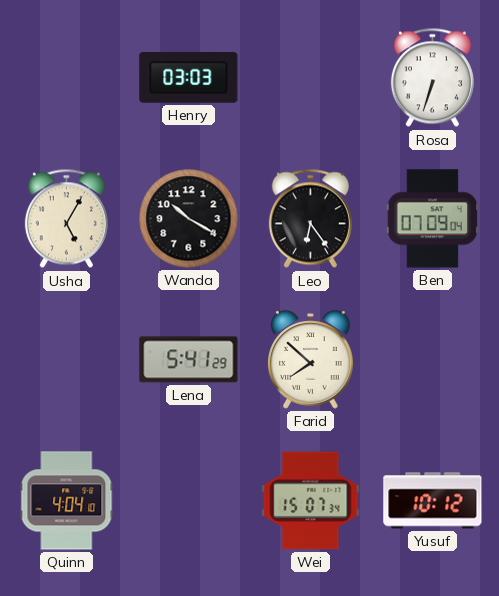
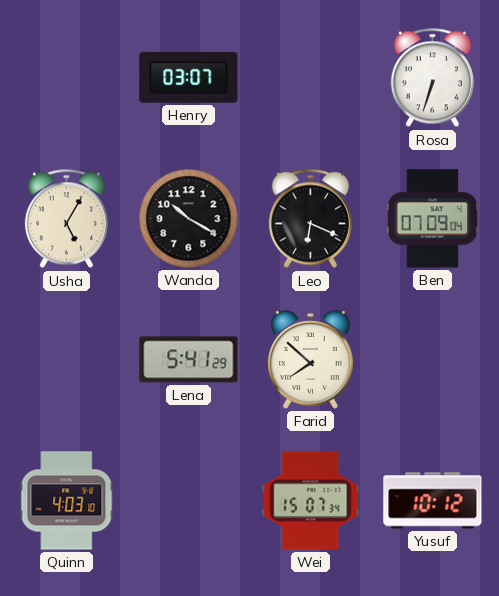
Henry: 03:03 -> 03:07
Leo: 6:24 -> 6:19
Quinn: 4:04 -> 4:03
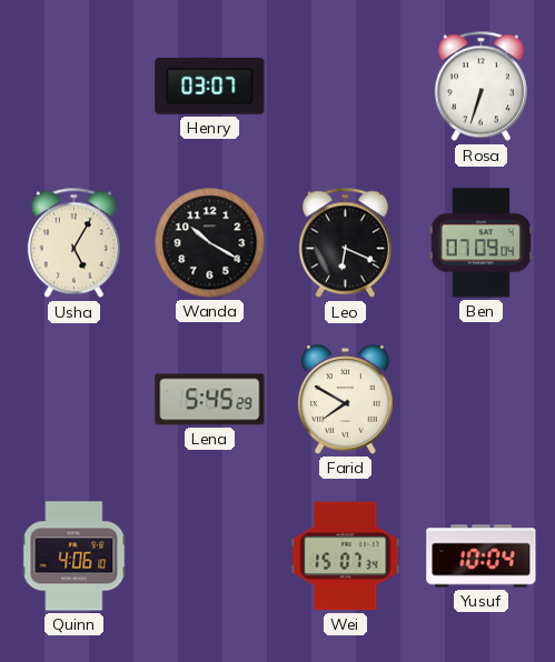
Lena: 5:41 -> 5:45
Farid: 7:52 -> 7:50
Quinn: 4:03 -> 4:06
Yusuf: 10:12 -> 10:04
